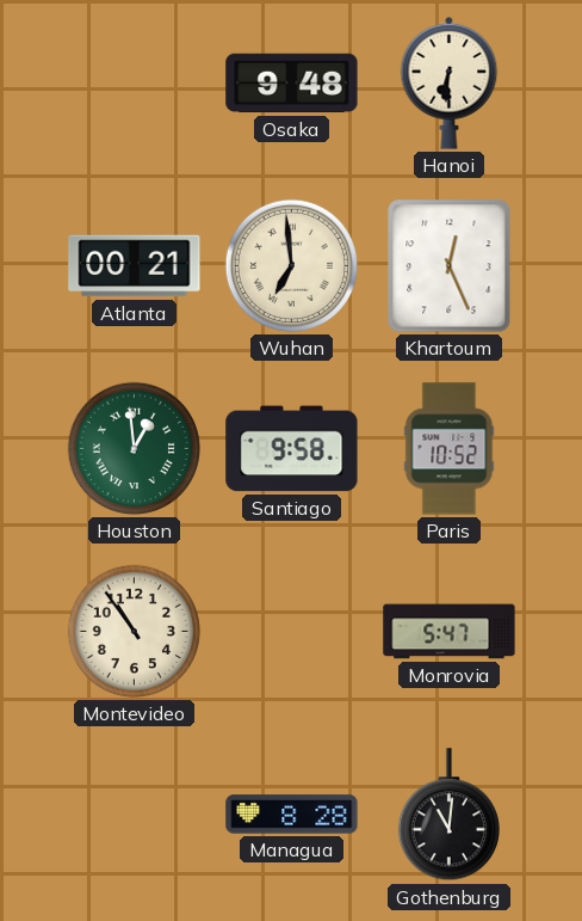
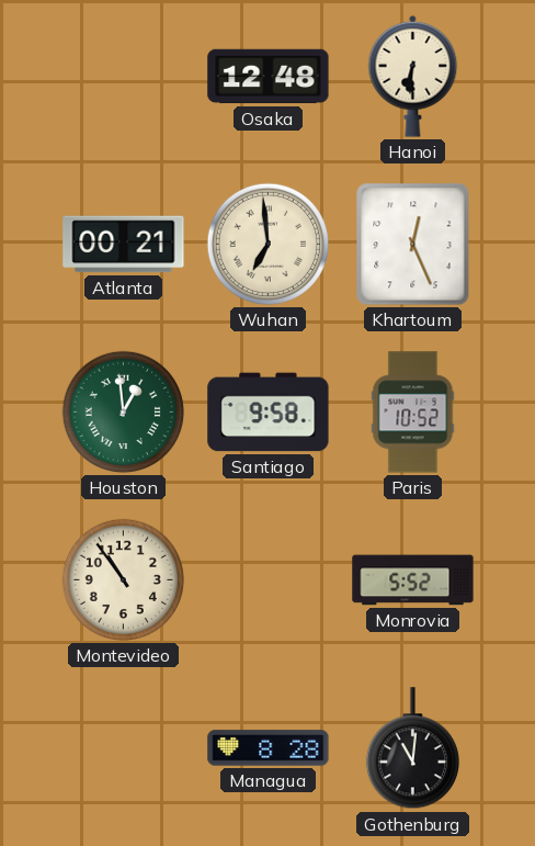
Osaka: 9:48 -> 12:48
Monrovia: 5:47 -> 5:52
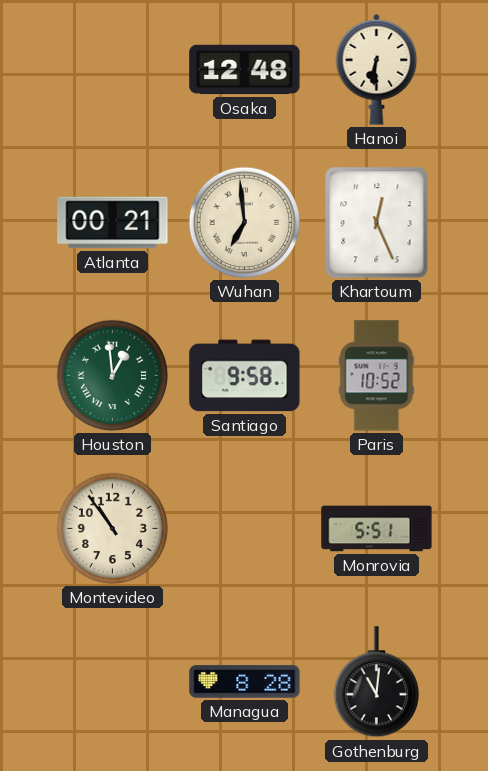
Monrovia: 5:52 -> 5:51
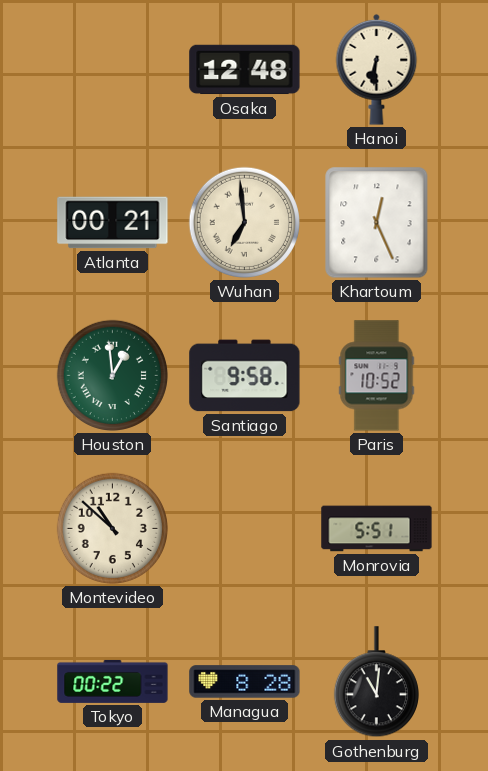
Montevideo: 10:54 -> 10:52
Tokyo: none -> 00:22
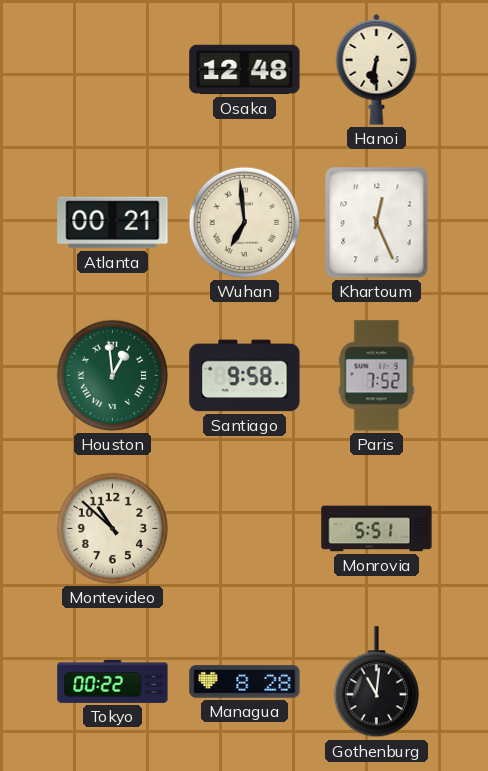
Paris: 10:52 -> 7:52
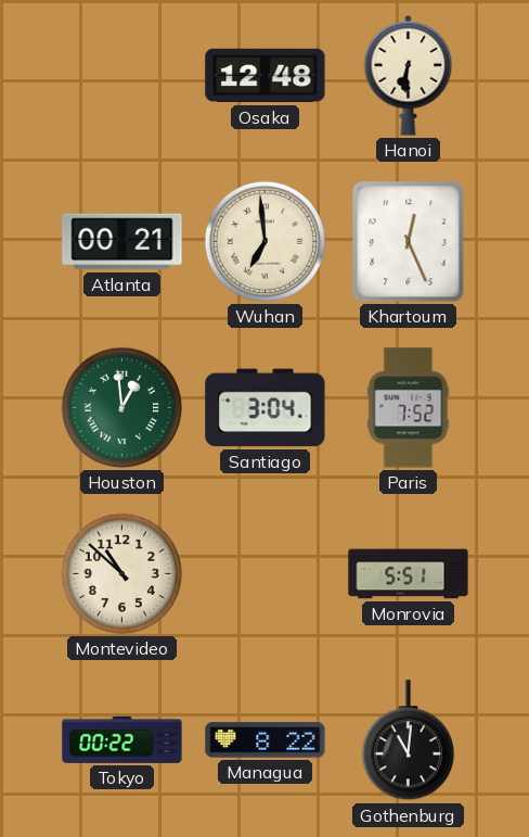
Santiago: 9:58 -> 3:04
Managua: 8:28 -> 8:22
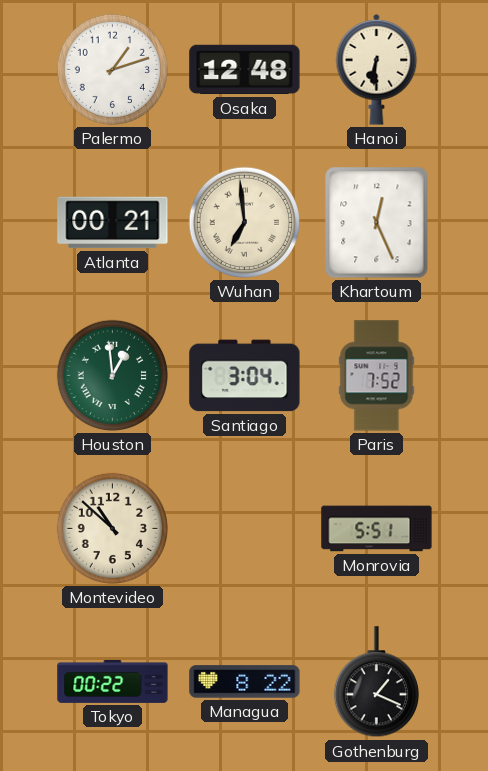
Palermo: none -> 1:12
Gothenburg: 11:01 -> 1:19
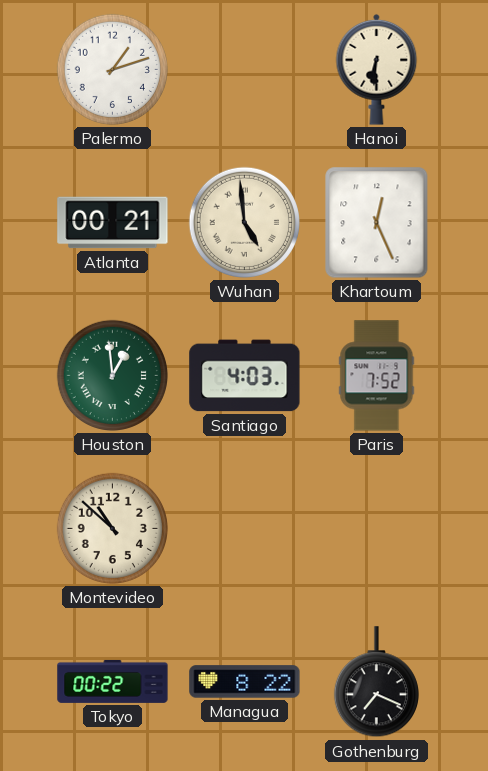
Osaka: 12:48 -> none
Wuhan: 6:59 -> 4:59
Santiago: 3:04 -> 4:03
Monrovia: 5:51 -> none
Gothenburg: 1:19 -> 7:19
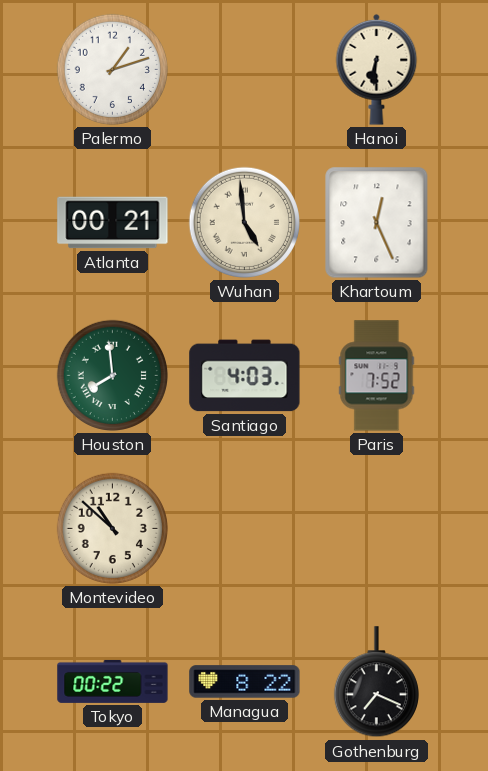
Houston: 12:59 -> 7:59
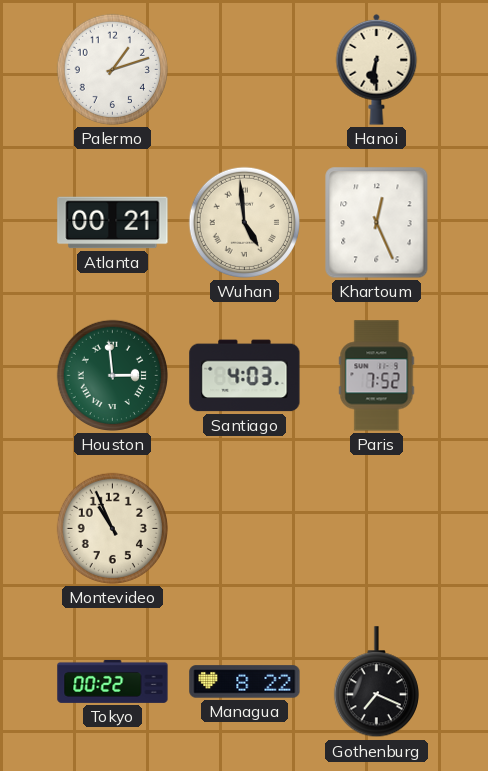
Houston: 7:59 -> 2:59
Montevideo: 10:52 -> 10:56
